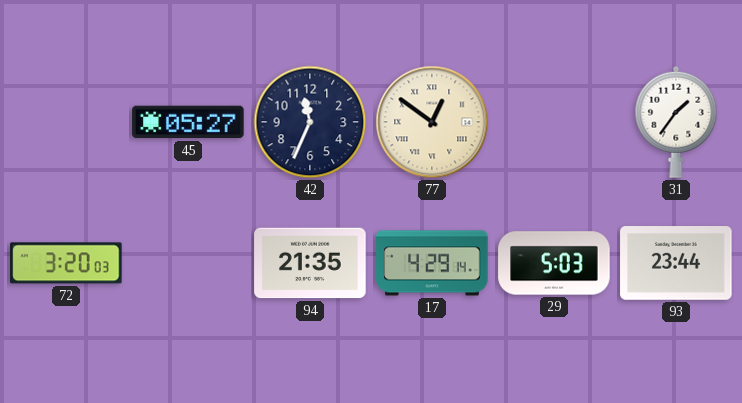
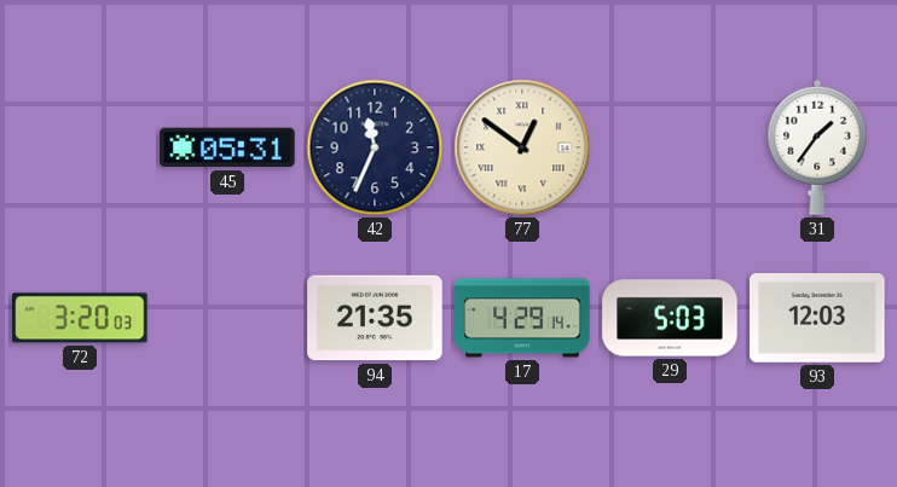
45: 05:27 -> 05:31
93: 23:44 -> 12:03
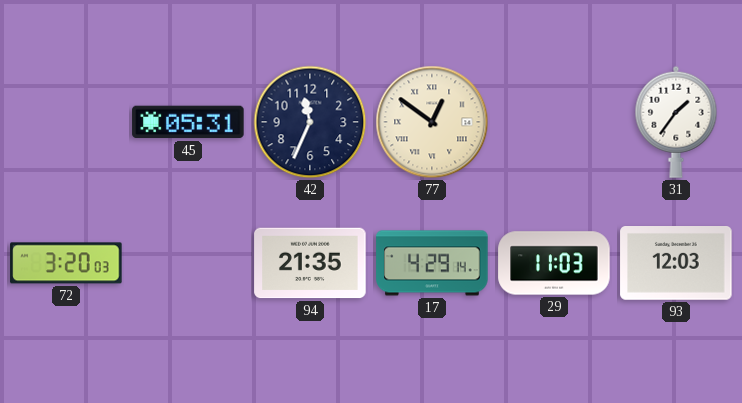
29: 5:03 -> 11:03
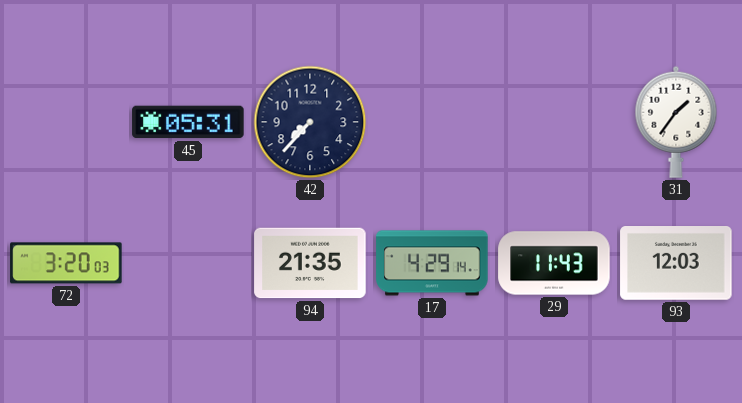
42: 11:34 -> 7:37
77: 12:51 -> none
29: 11:03 -> 11:43
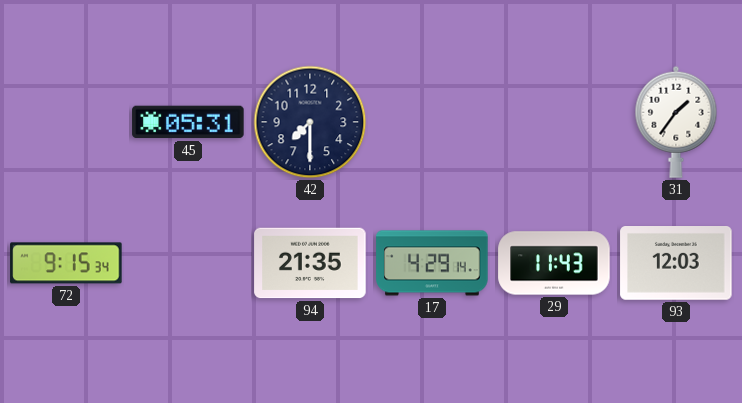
42: 7:37 -> 7:30
72: 3:20 -> 9:15
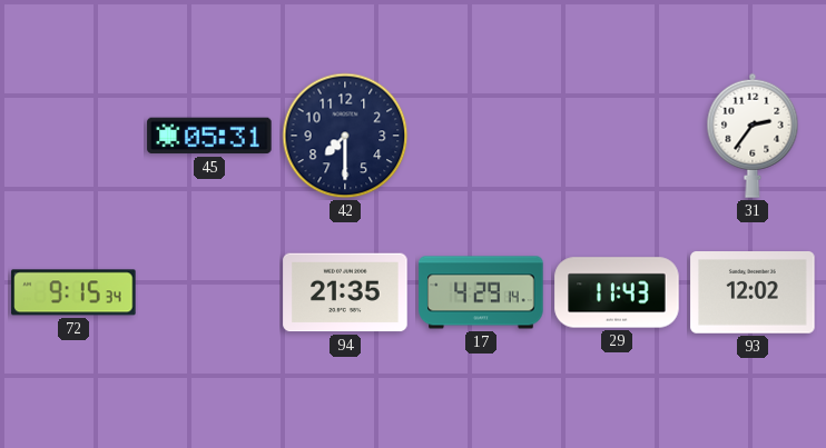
31: 1:36 -> 2:36
93: 12:03 -> 12:02
